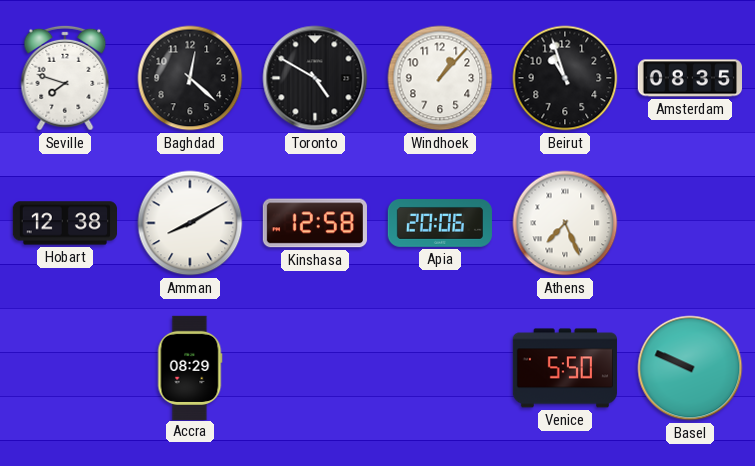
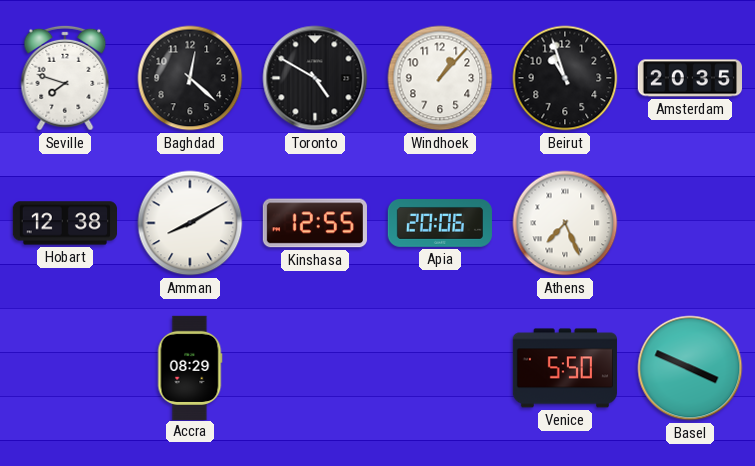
Amsterdam: 08:35 -> 20:35
Kinshasa: 12:58 -> 12:55
Basel: 9:49 -> 3:49
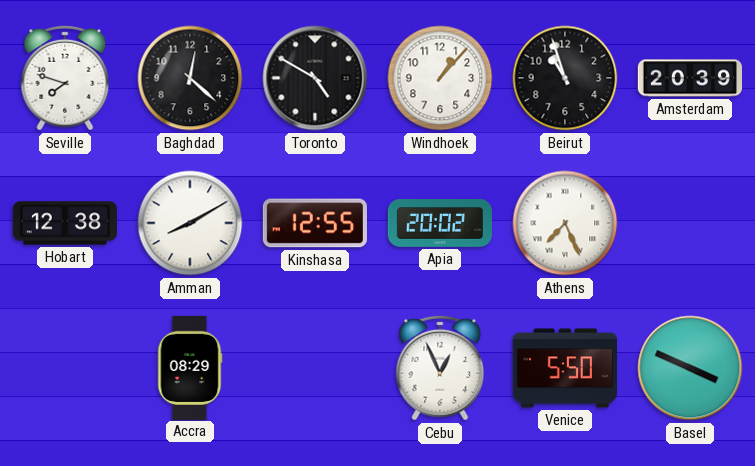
Amsterdam: 20:35 -> 20:39
Apia: 20:06 -> 20:02
Cebu: none -> 12:56
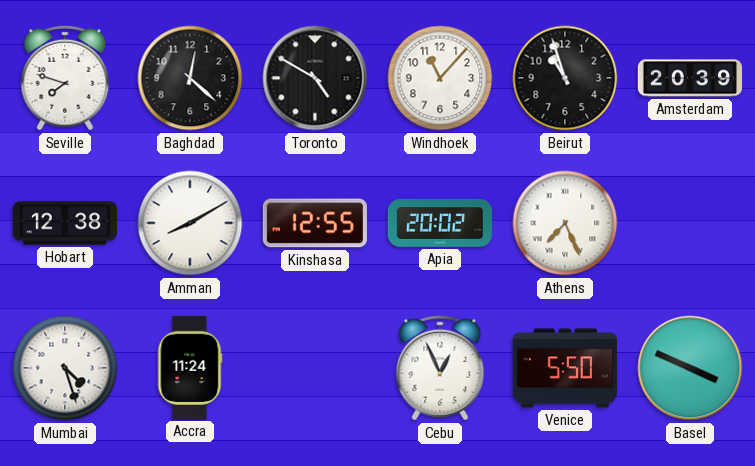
Windhoek: 1:07 -> 11:07
Mumbai: none -> 4:27
Accra: 08:29 -> 11:24
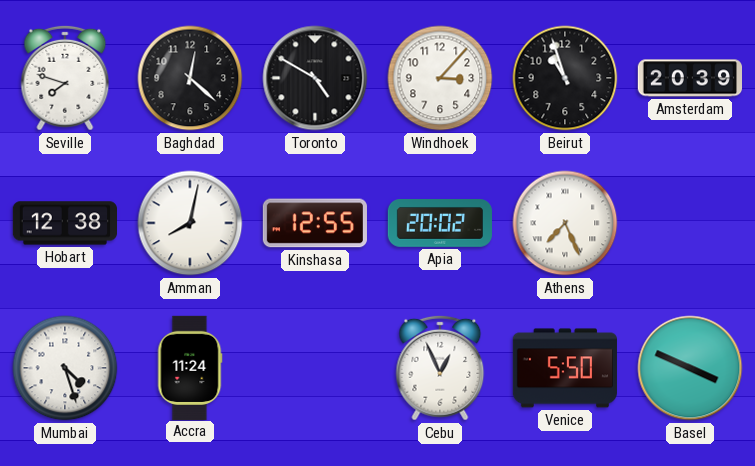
Windhoek: 11:07 -> 3:07
Amman: 8:10 -> 8:02
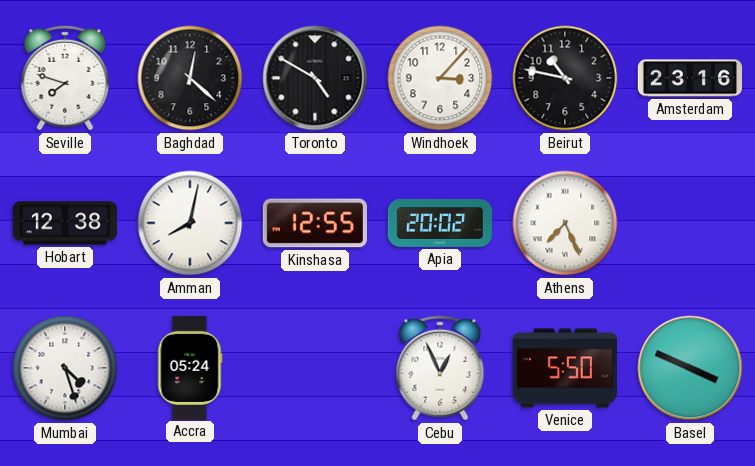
Beirut: 10:57 -> 10:47
Amsterdam: 20:39 -> 23:16
Accra: 11:24 -> 05:24
